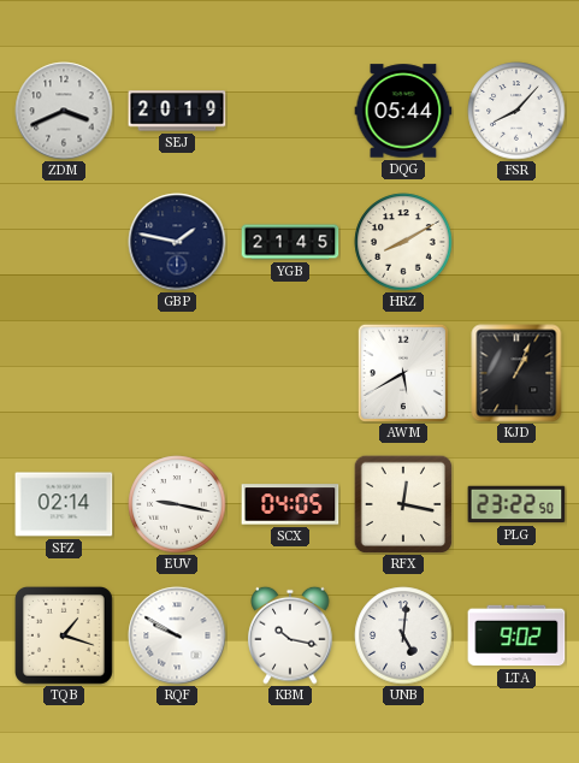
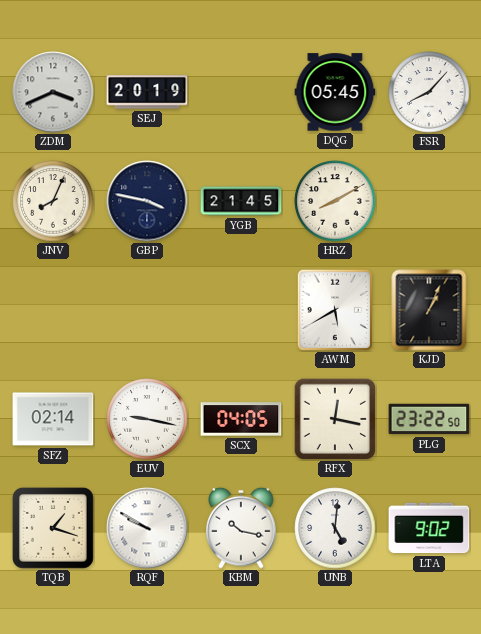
DQG: 05:44 -> 05:45
JNV: none -> 8:04
GBP: 1:47 -> 3:47
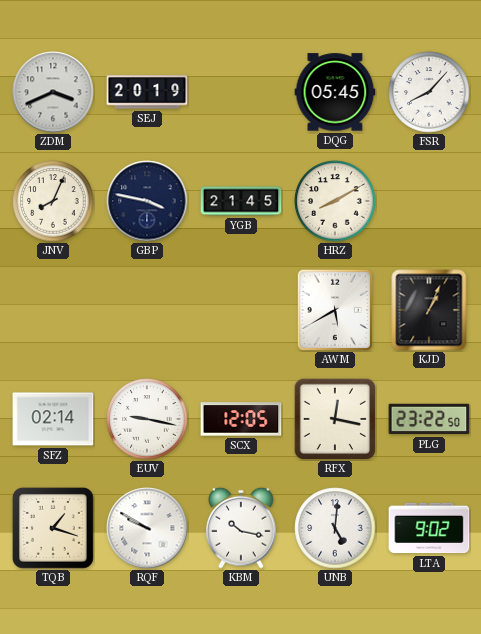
SCX: 04:05 -> 12:05
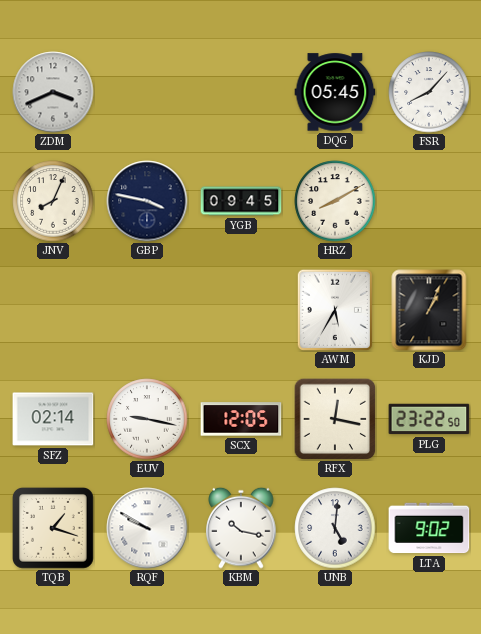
SEJ: 20:19 -> none
YGB: 21:45 -> 09:45
AWM: 5:40 -> 5:35
